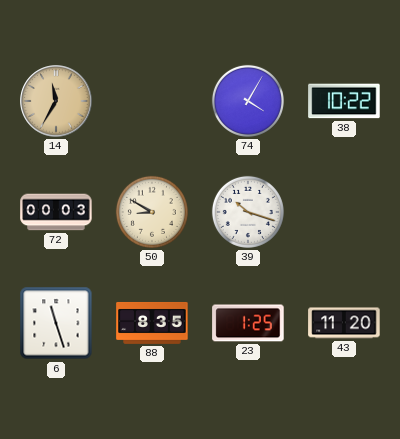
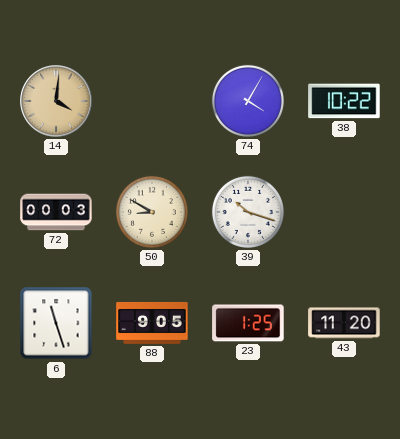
14: 11:35 -> 4:01
88: 8:35 -> 9:05
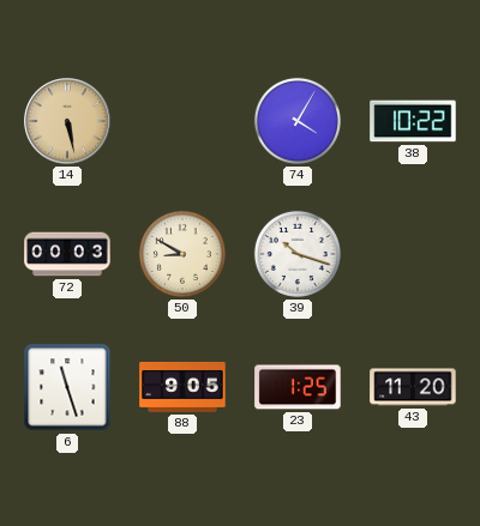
14: 4:01 -> 5:28
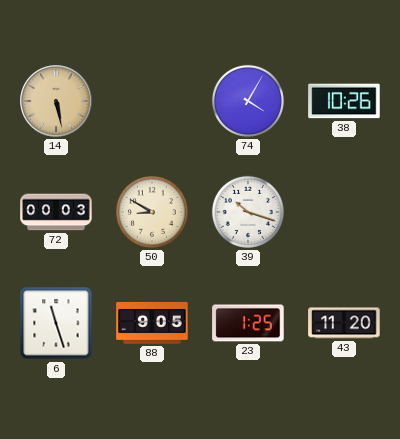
38: 10:22 -> 10:26
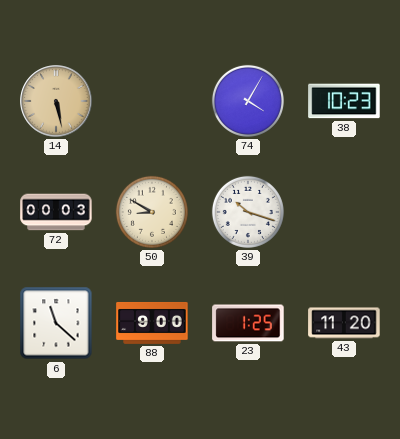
38: 10:26 -> 10:23
6: 11:27 -> 11:22
88: 9:05 -> 9:00
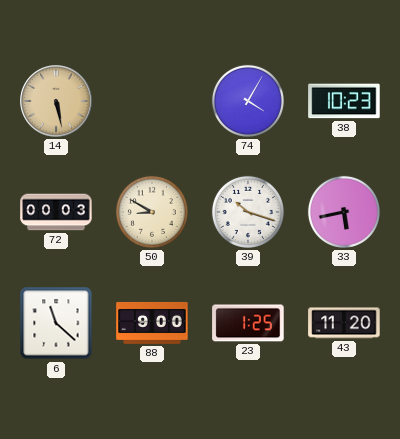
33: none -> 5:43
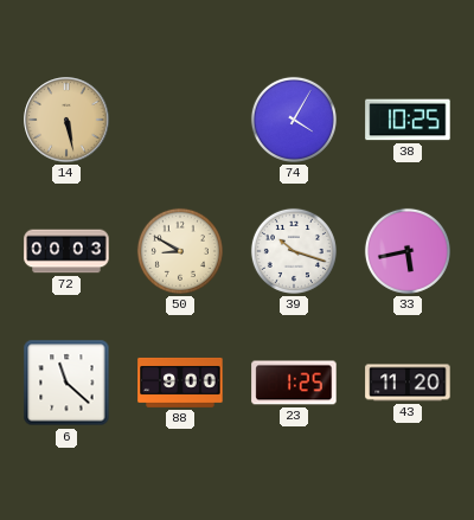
38: 10:23 -> 10:25
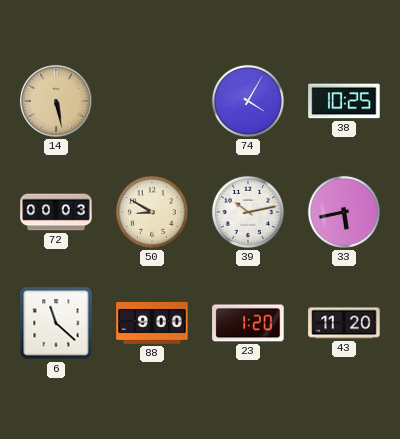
39: 10:18 -> 10:13
23: 1:25 -> 1:20
